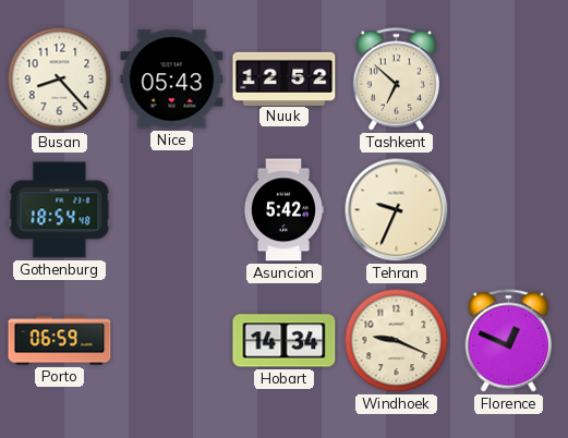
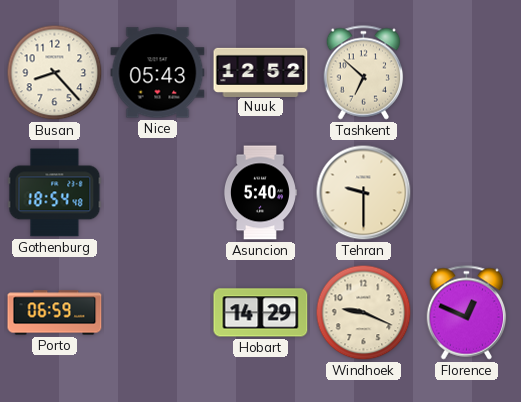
Asuncion: 5:42 -> 5:40
Tehran: 9:34 -> 9:30
Hobart: 14:34 -> 14:29
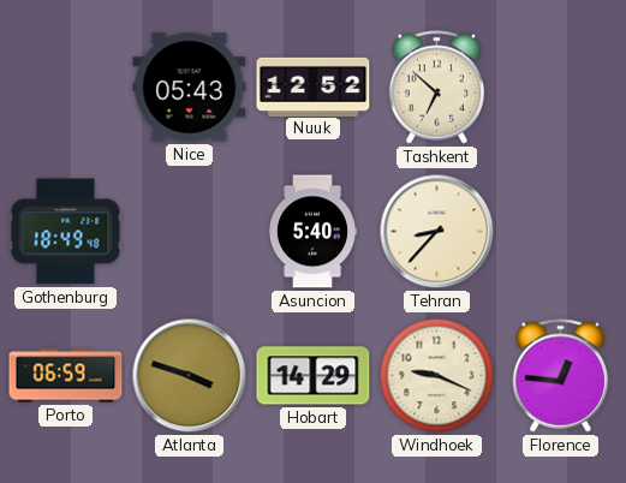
Busan: 8:23 -> none
Gothenburg: 18:54 -> 18:49
Tehran: 9:30 -> 8:37
Atlanta: none -> 3:48
Florence: 12:49 -> 12:46
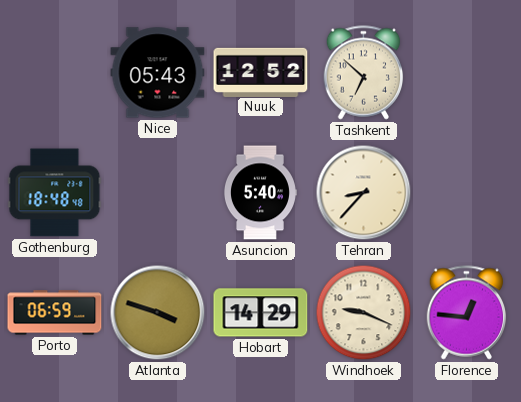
Gothenburg: 18:49 -> 18:48
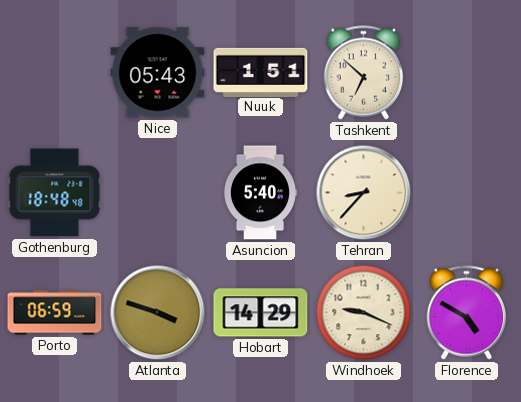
Nuuk: 12:52 -> 1:51
Florence: 12:46 -> 4:50
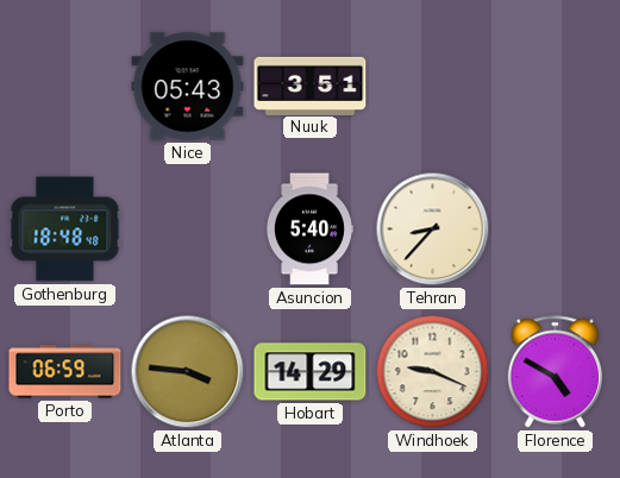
Nuuk: 1:51 -> 3:51
Tashkent: 6:52 -> none
Atlanta: 3:48 -> 3:46
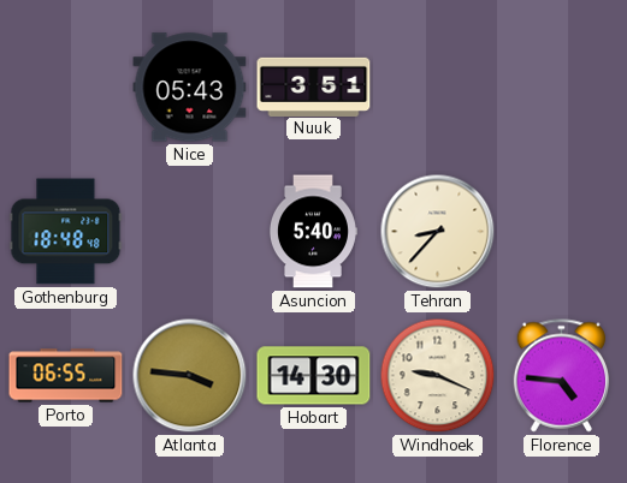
Porto: 06:59 -> 06:55
Hobart: 14:29 -> 14:30
Florence: 4:50 -> 4:46
